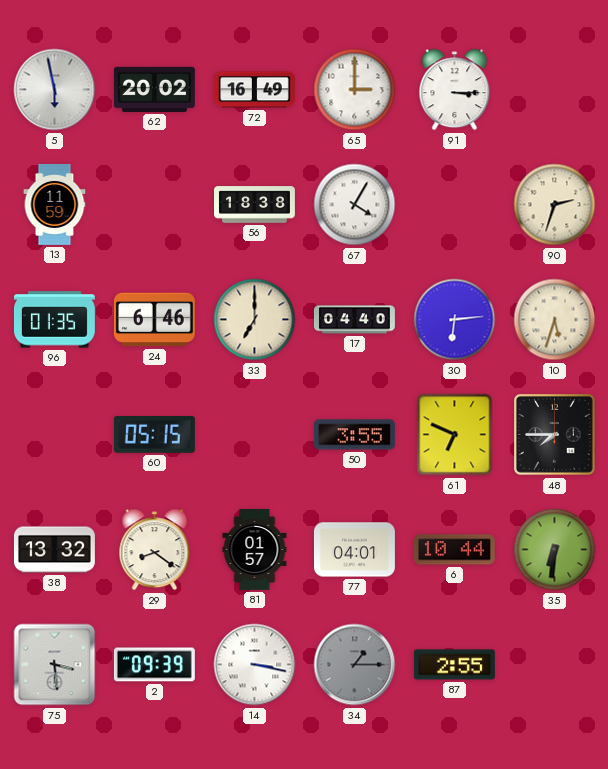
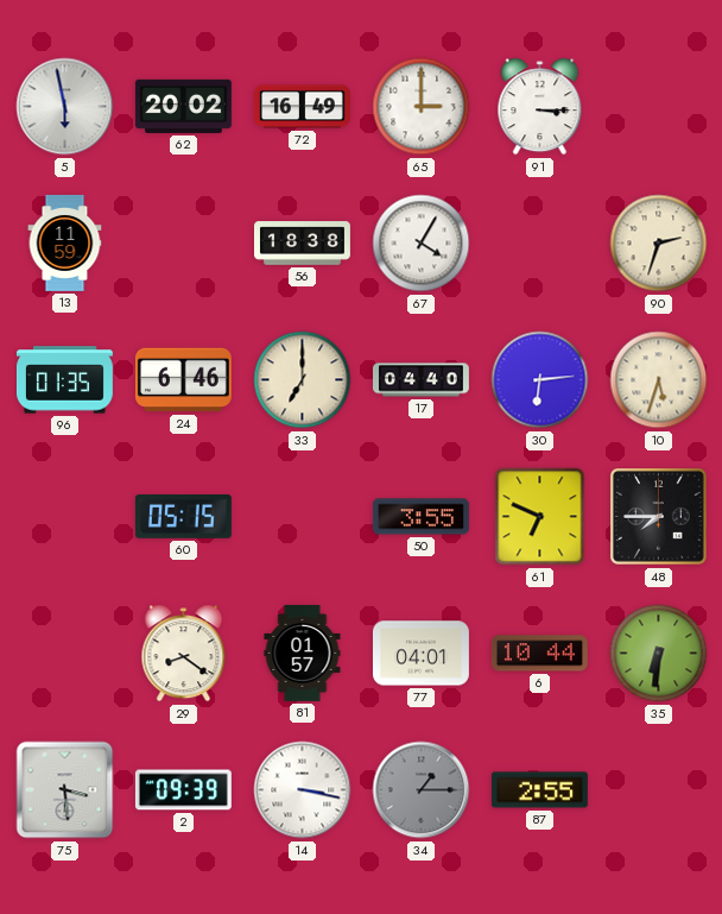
38: 13:32 -> none
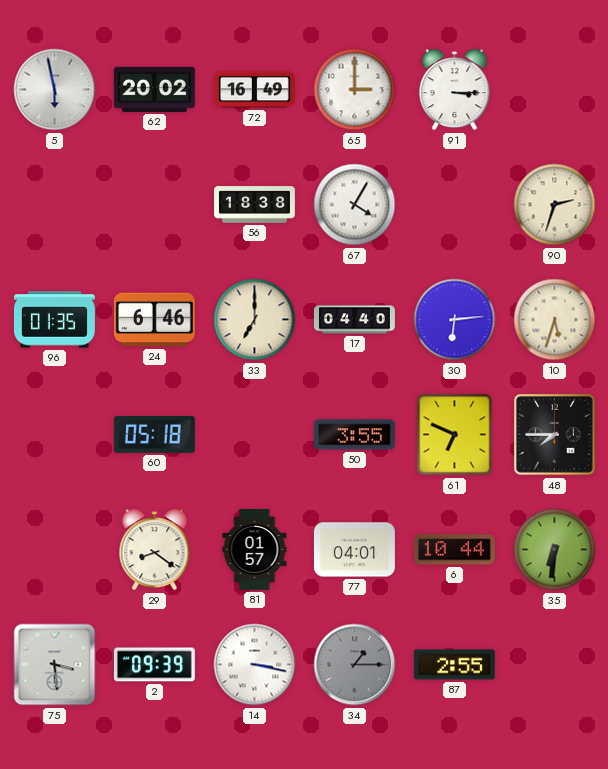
13: 11:59 -> none
60: 05:15 -> 05:18
